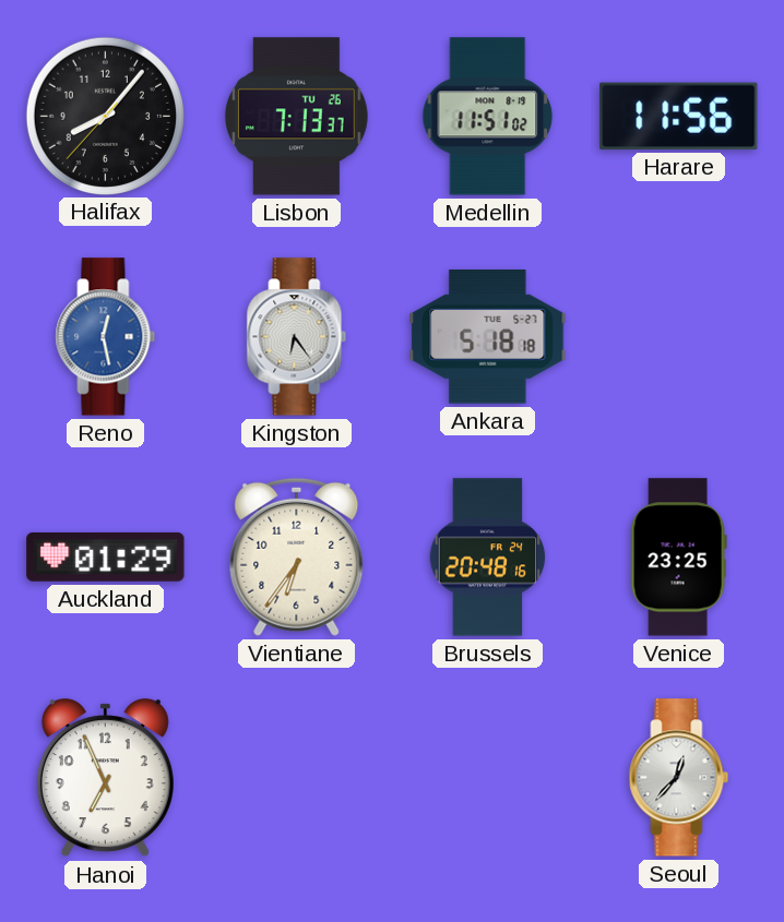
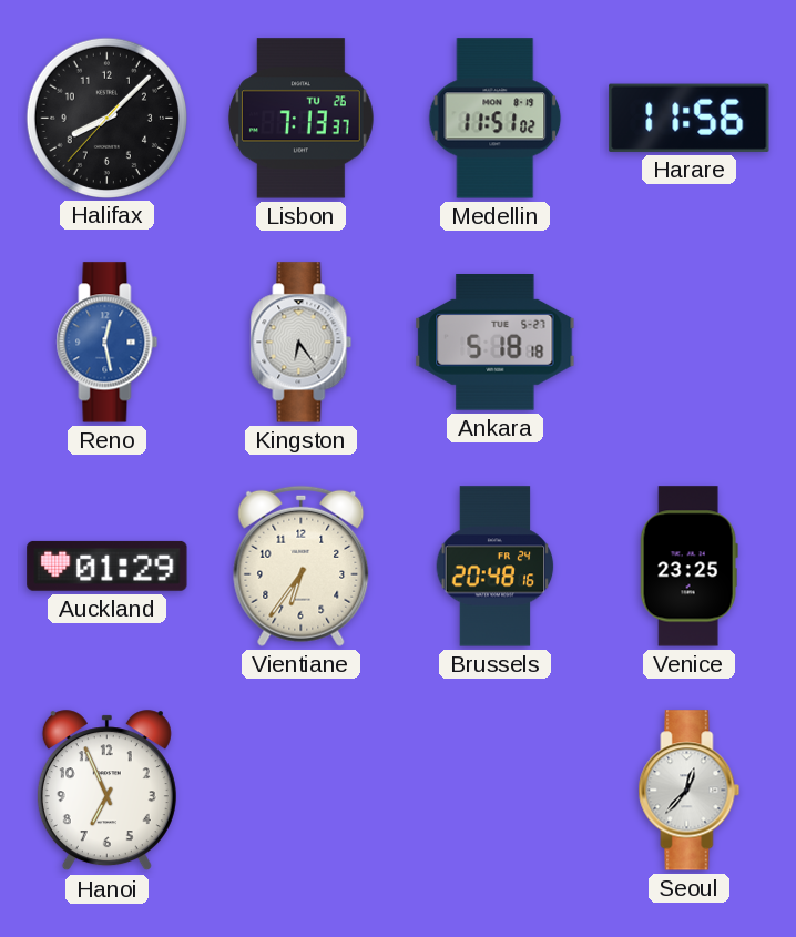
Halifax: 8:06 -> 8:07
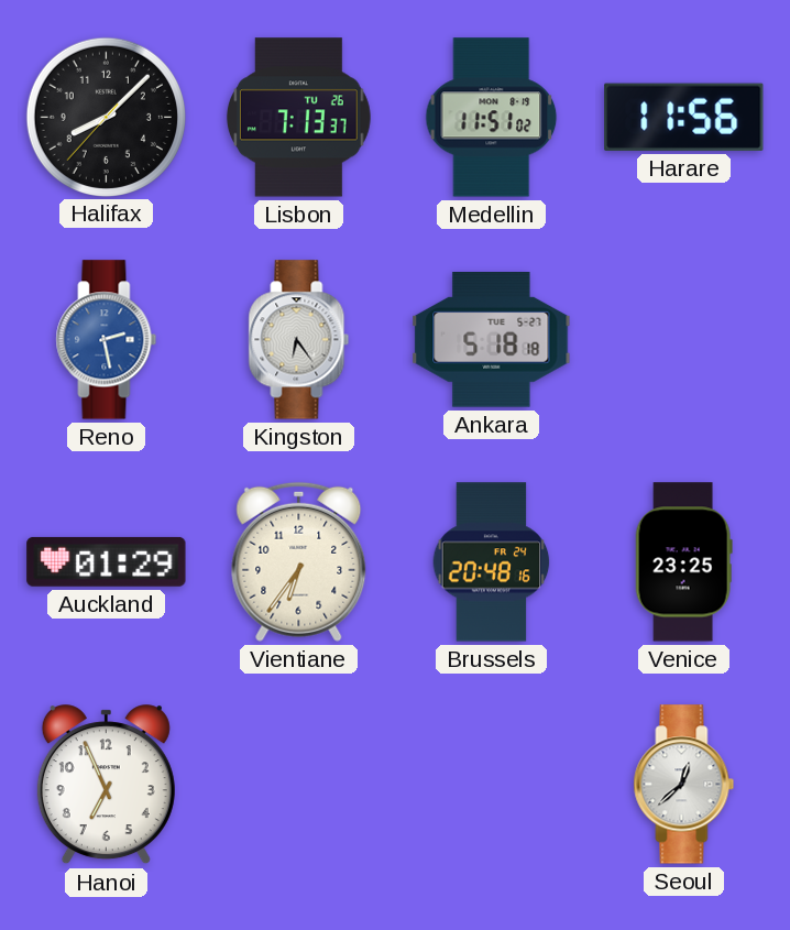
Reno: 12:28 -> 2:28
Seoul: 12:37 -> 12:38
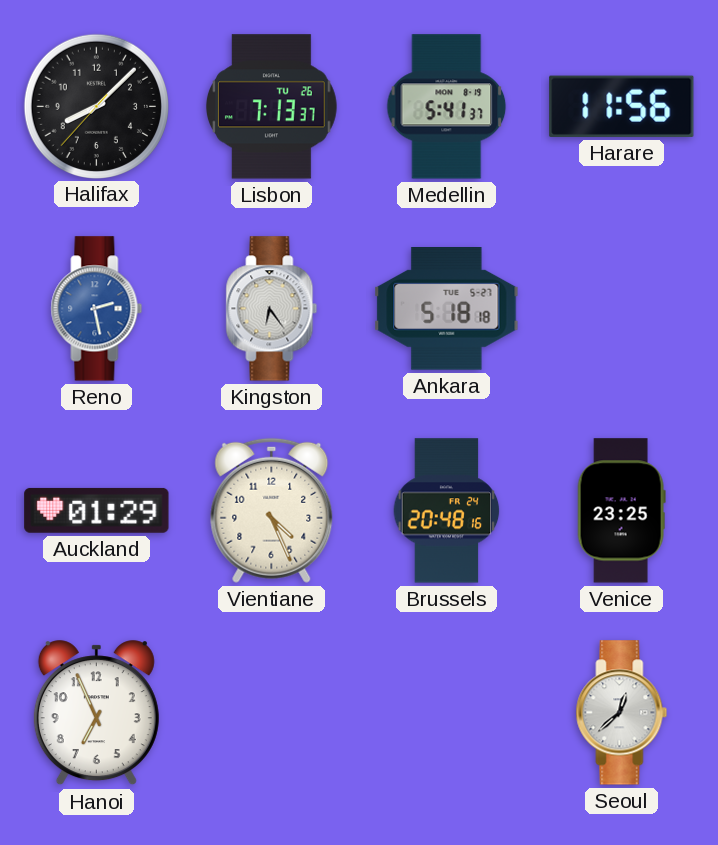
Medellin: 11:51 -> 5:41
Vientiane: 6:36 -> 4:26
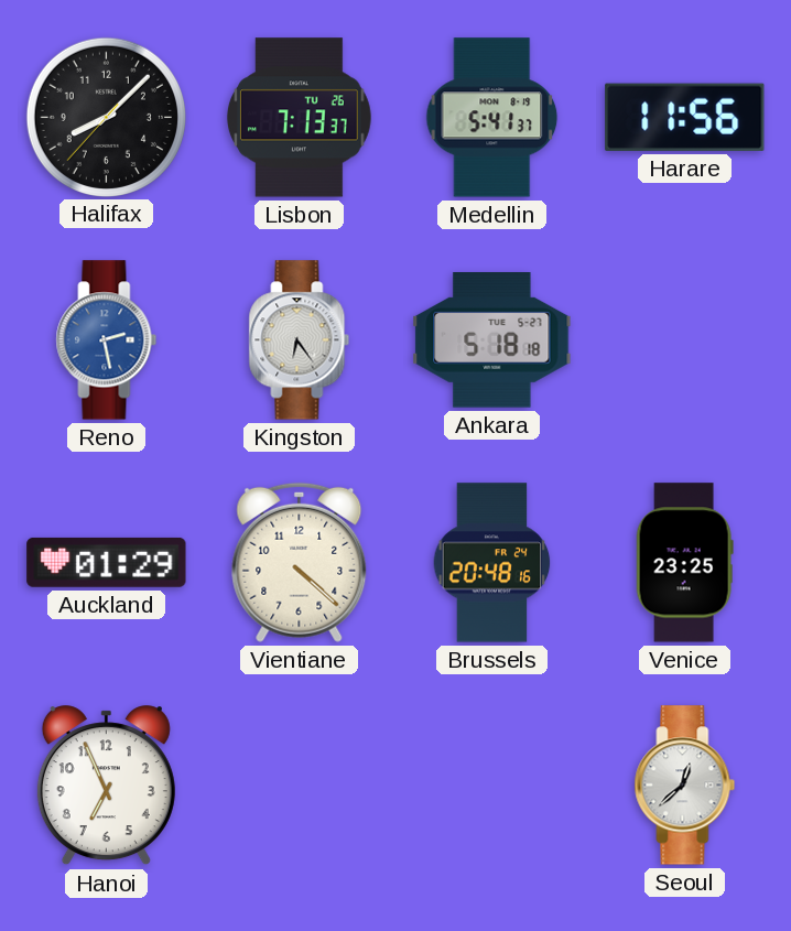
Vientiane: 4:26 -> 4:22
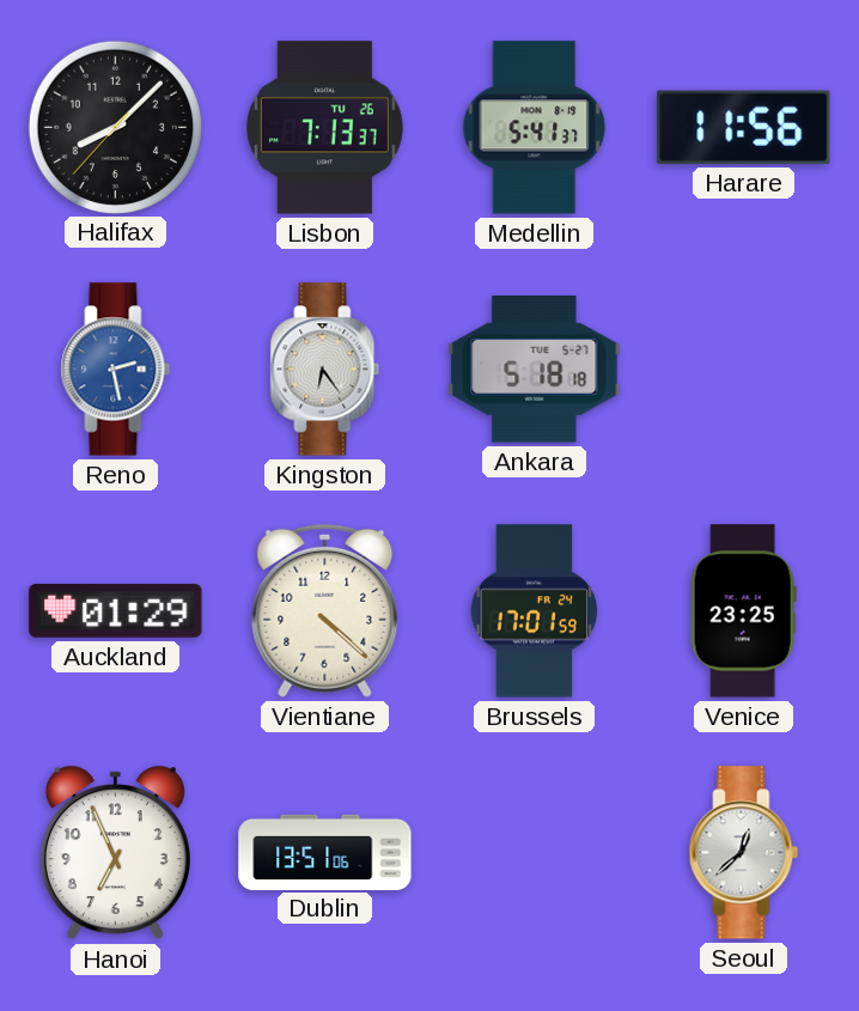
Brussels: 20:48 -> 17:01
Dublin: none -> 13:51
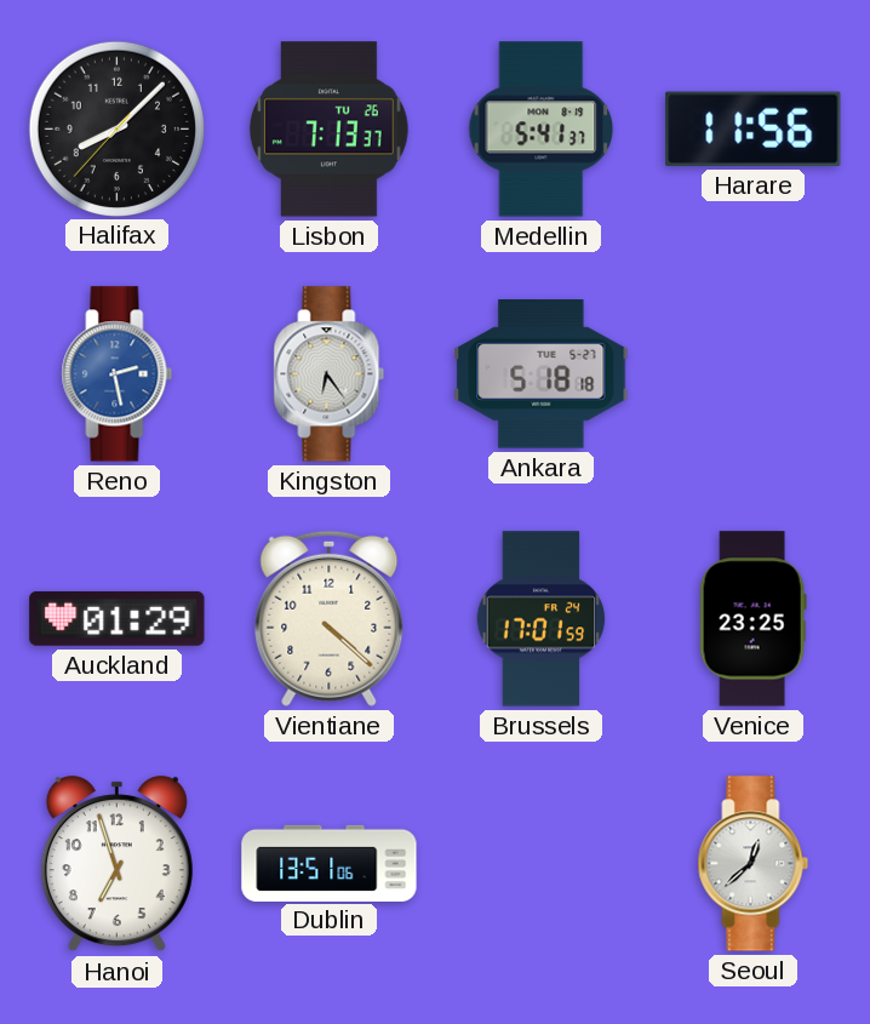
Hanoi: 6:56 -> 6:57
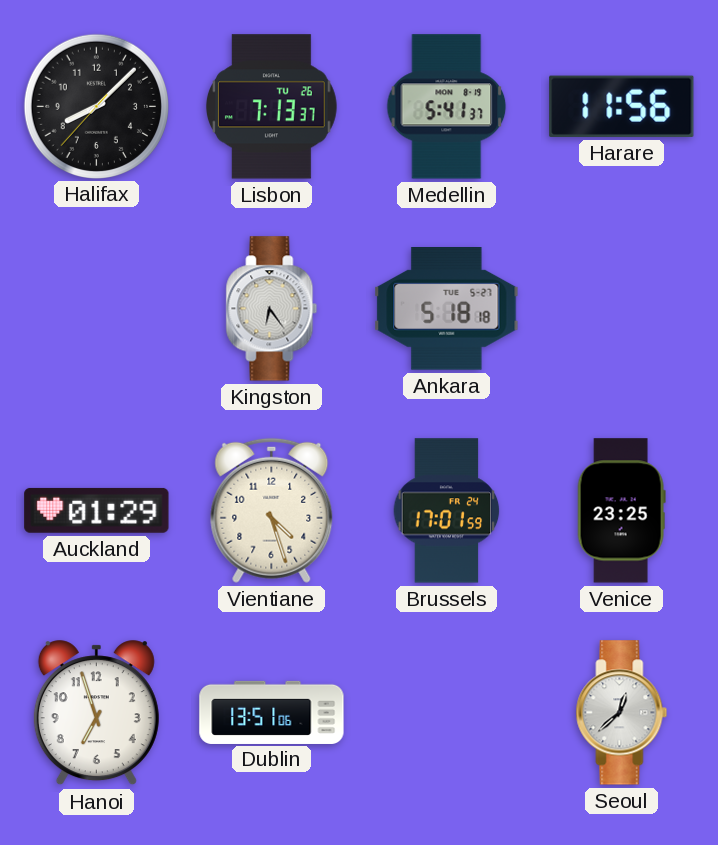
Reno: 2:28 -> none
Vientiane: 4:22 -> 4:27
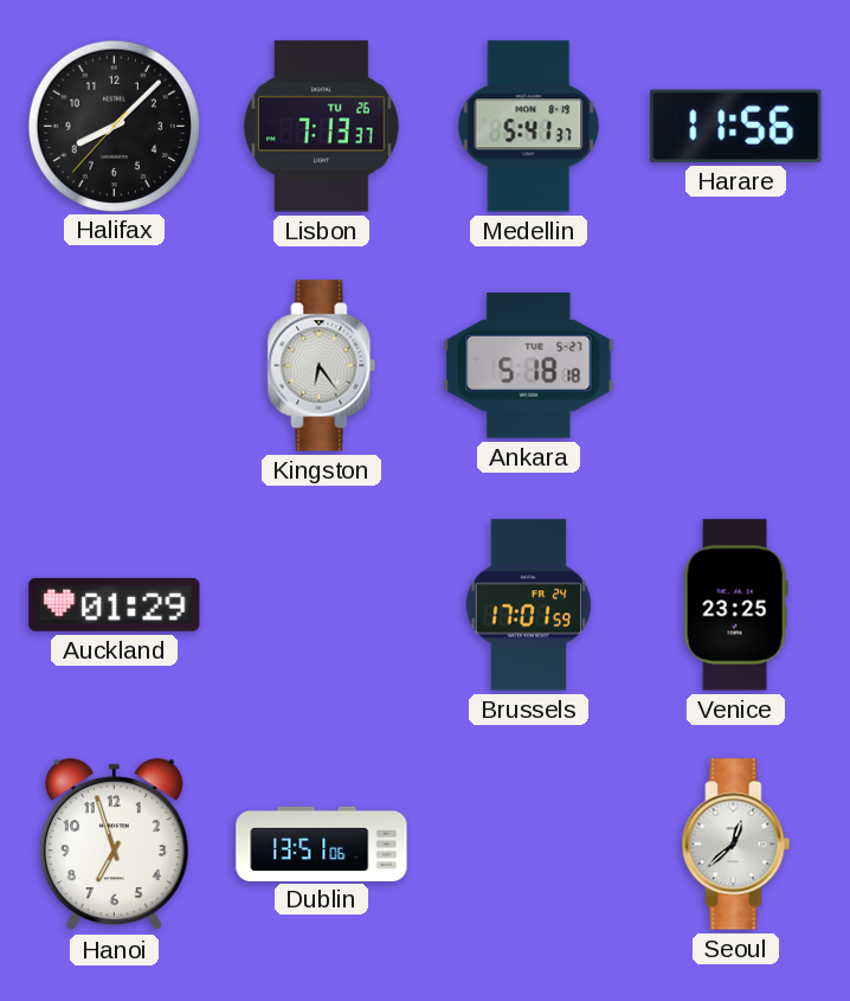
Vientiane: 4:27 -> none
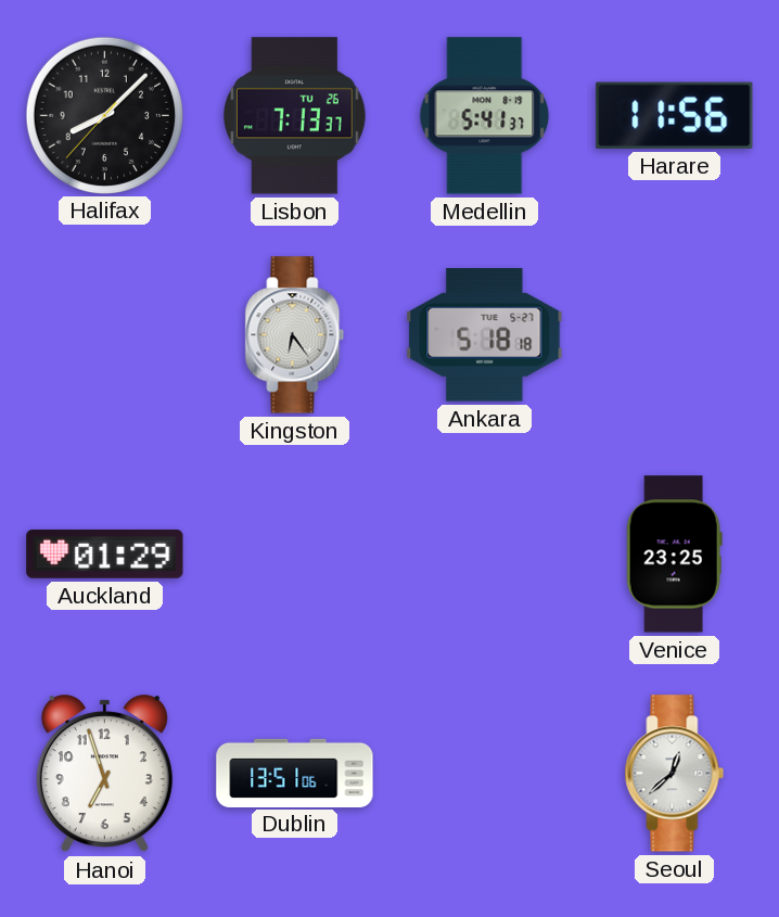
Brussels: 17:01 -> none
